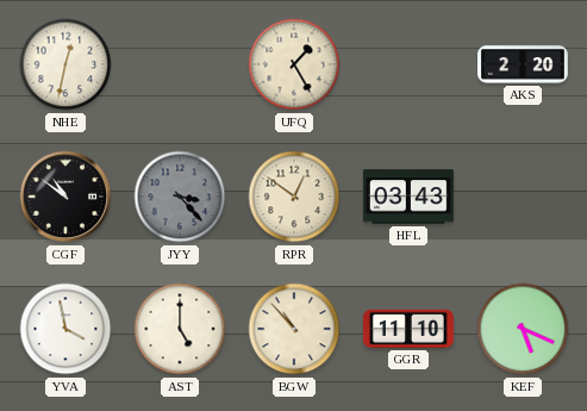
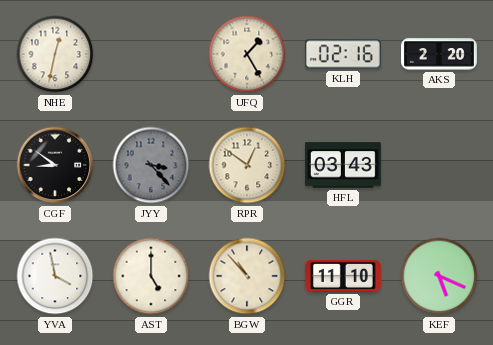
KLH: none -> 02:16
CGF: 10:51 -> 8:51
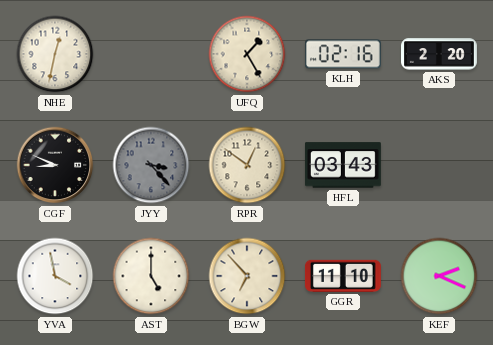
CGF: 8:51 -> 8:49
BGW: 10:53 -> 6:53
KEF: 5:19 -> 2:19
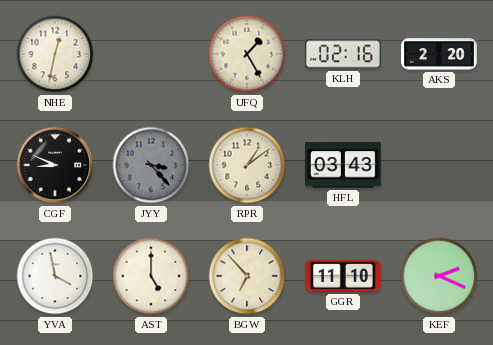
RPR: 12:51 -> 1:09
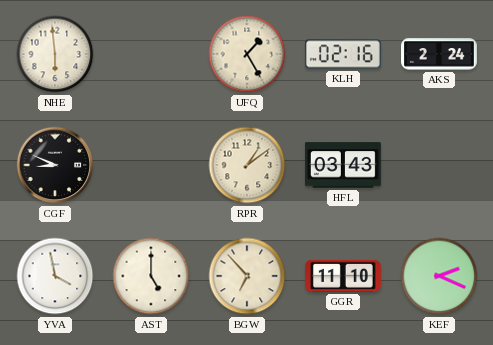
NHE: 12:32 -> 5:59
AKS: 2:20 -> 2:24
JYY: 3:23 -> none
